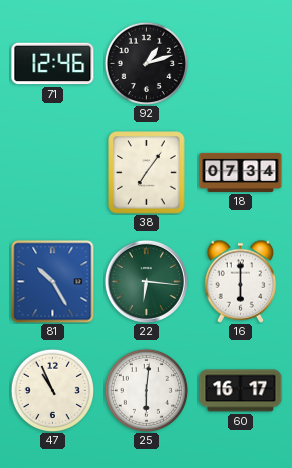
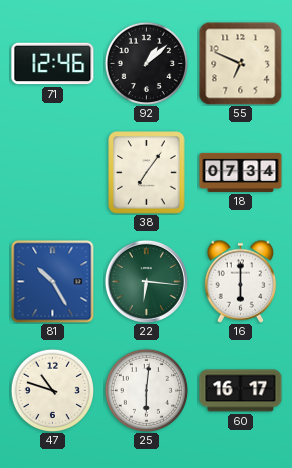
92: 1:12 -> 1:08
55: none -> 6:49
47: 10:56 -> 10:48
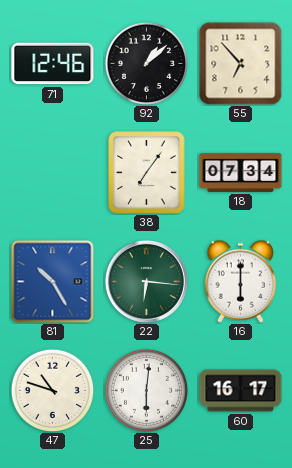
55: 6:49 -> 6:53
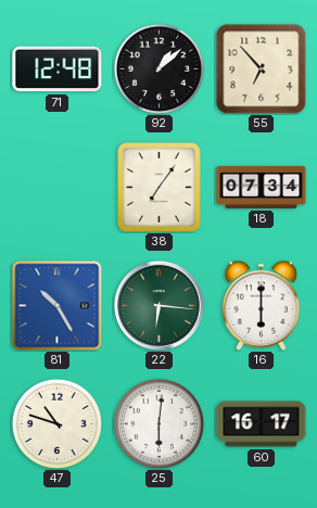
71: 12:46 -> 12:48
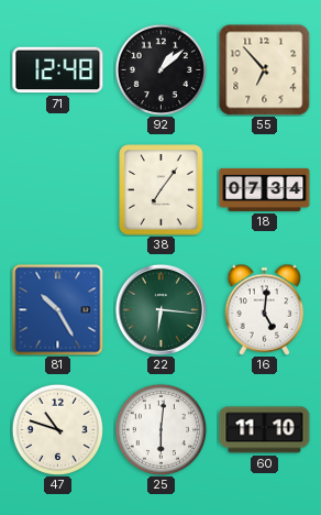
16: 6:00 -> 5:01
60: 16:17 -> 11:10
